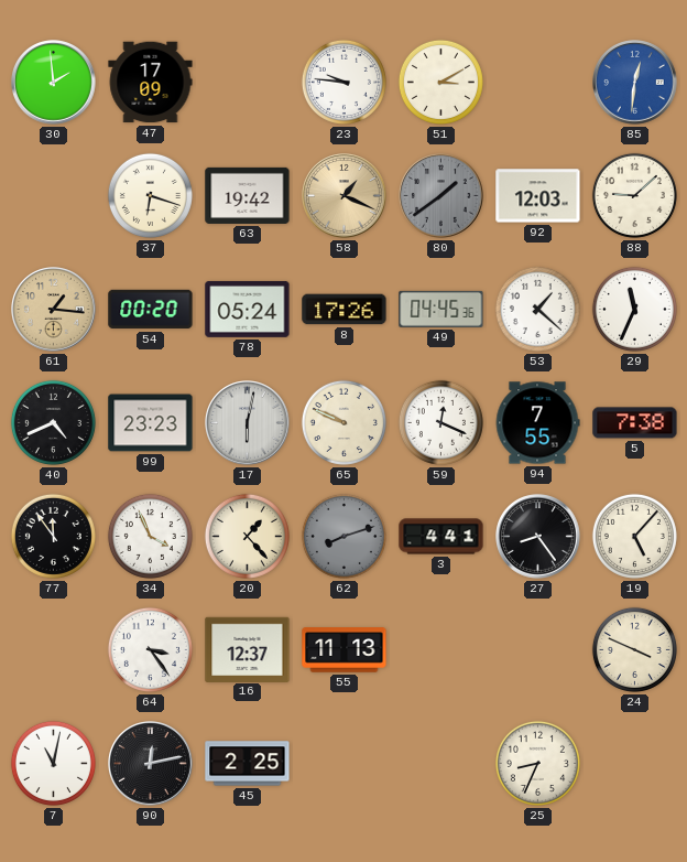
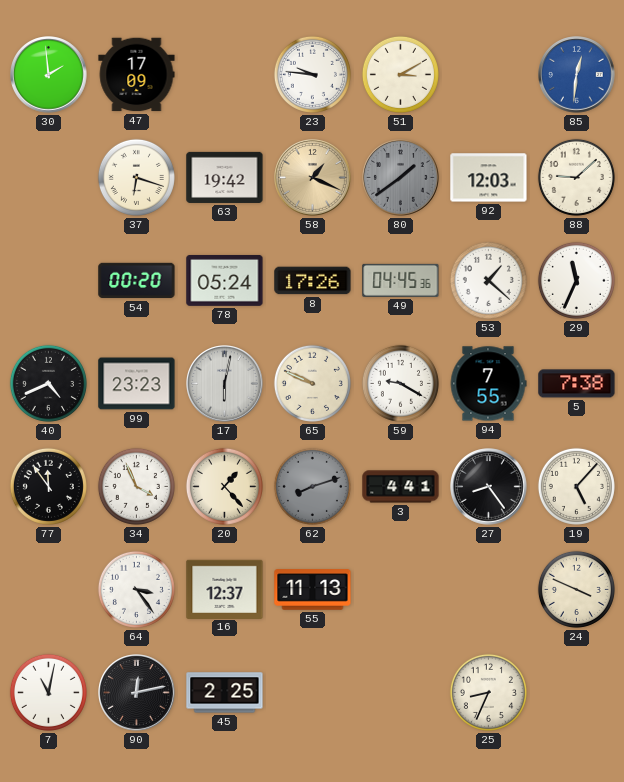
61: 1:16 -> none
59: 12:19 -> 9:20
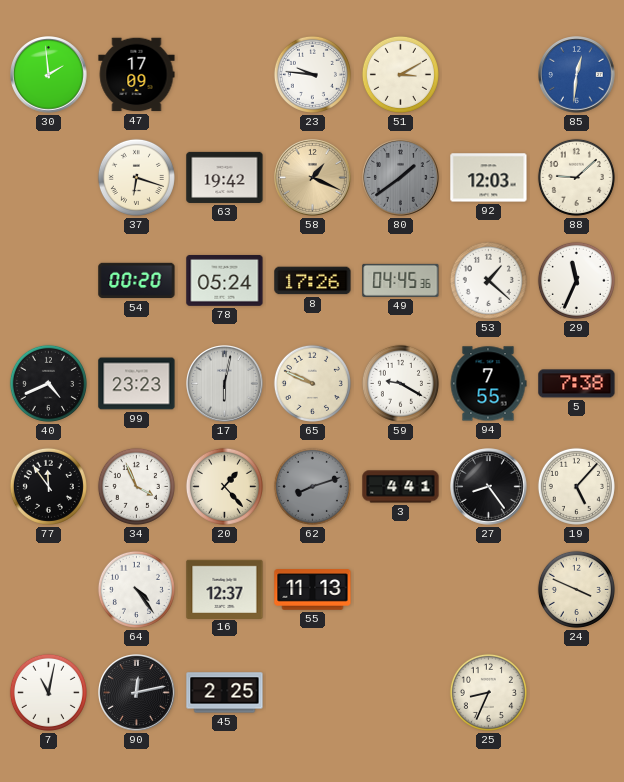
64: 3:24 -> 4:24
